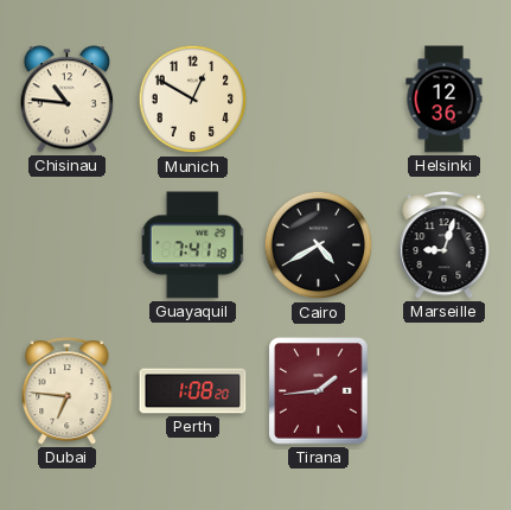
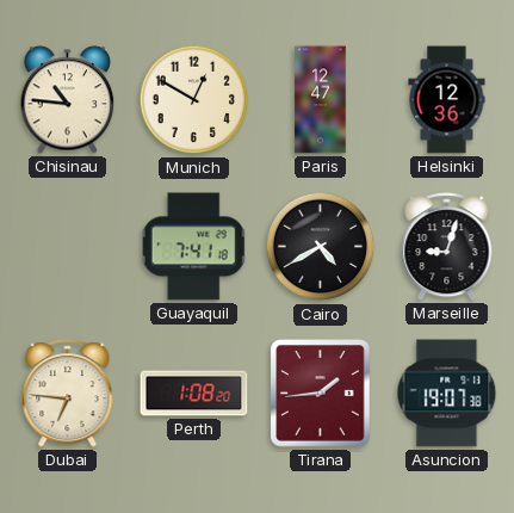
Paris: none -> 12:47
Asuncion: none -> 19:07
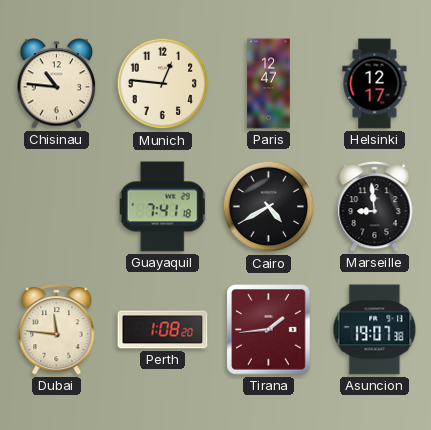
Munich: 12:50 -> 12:46
Helsinki: 12:36 -> 12:17
Marseille: 9:03 -> 8:59
Dubai: 6:46 -> 11:46
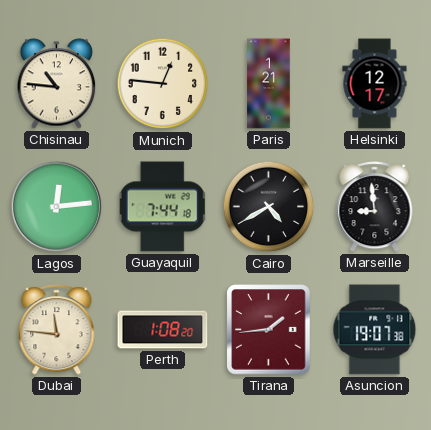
Paris: 12:47 -> 1:21
Lagos: none -> 12:14
Guayaquil: 7:41 -> 7:44
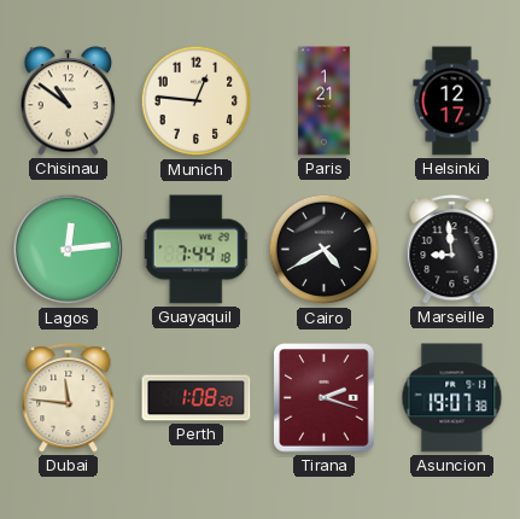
Chisinau: 10:46 -> 10:51
Tirana: 1:44 -> 2:18
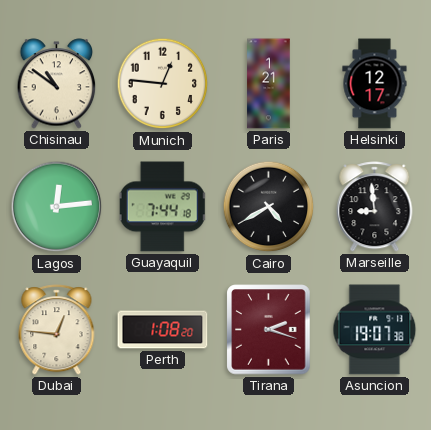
Dubai: 11:46 -> 12:46
